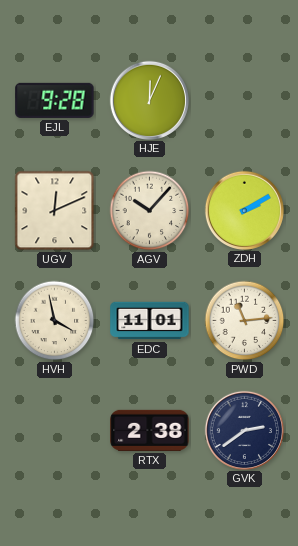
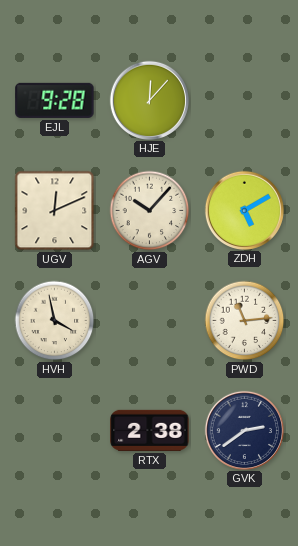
HJE: 12:04 -> 12:07
ZDH: 2:10 -> 5:10
EDC: 11:01 -> none
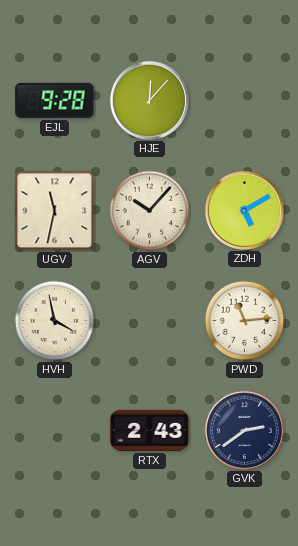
UGV: 12:11 -> 11:32
RTX: 2:38 -> 2:43
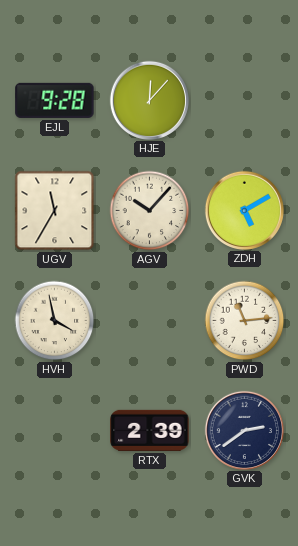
UGV: 11:32 -> 11:35
RTX: 2:43 -> 2:39
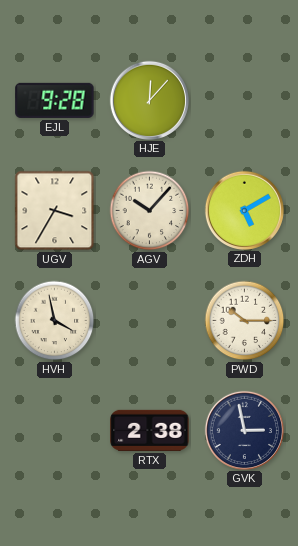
UGV: 11:35 -> 3:35
PWD: 11:14 -> 10:15
RTX: 2:39 -> 2:38
GVK: 2:39 -> 2:58
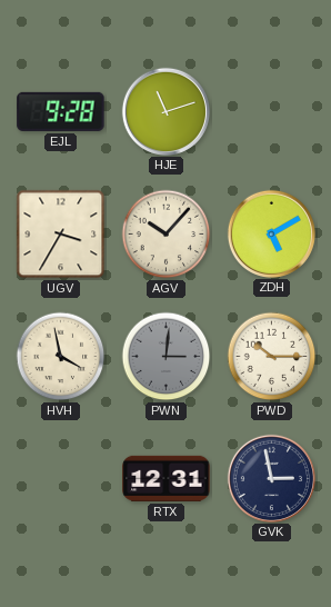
HJE: 12:07 -> 11:12
PWN: none -> 3:01
RTX: 2:38 -> 12:31
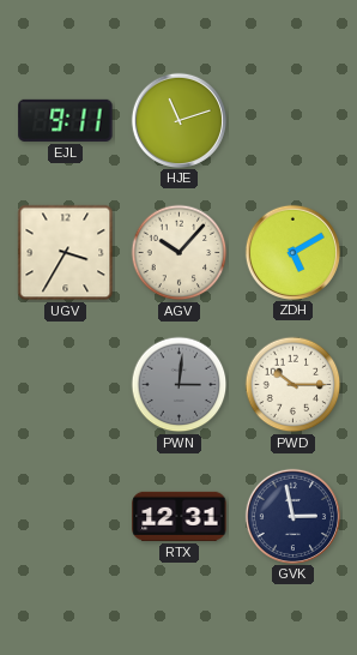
EJL: 9:28 -> 9:11
HVH: 3:58 -> none
